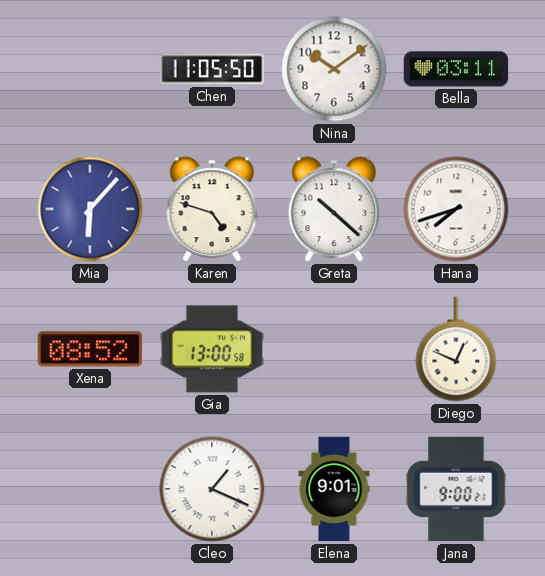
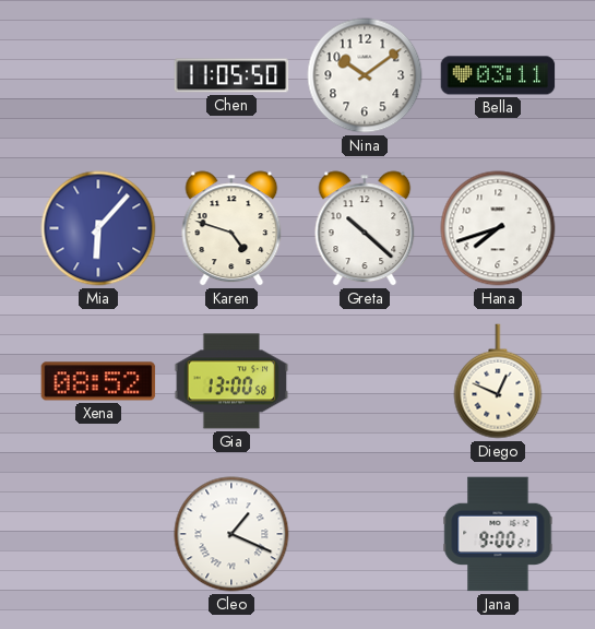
Elena: 9:01 -> none
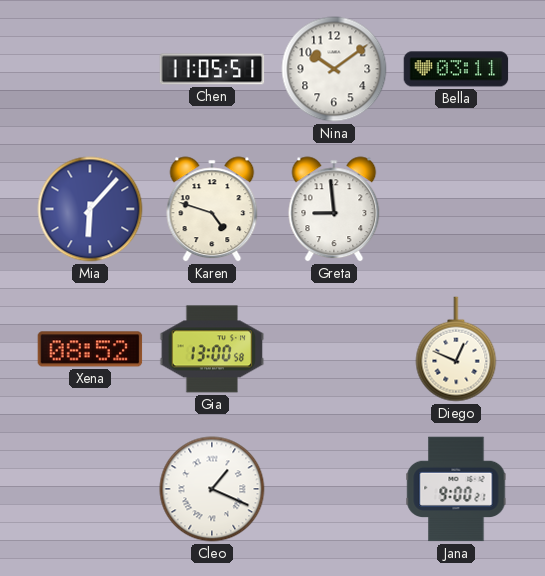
Chen: 11:05:50 -> 11:05:51
Greta: 10:22 -> 8:59
Hana: 7:42 -> none
